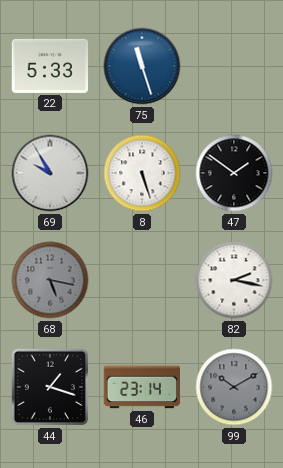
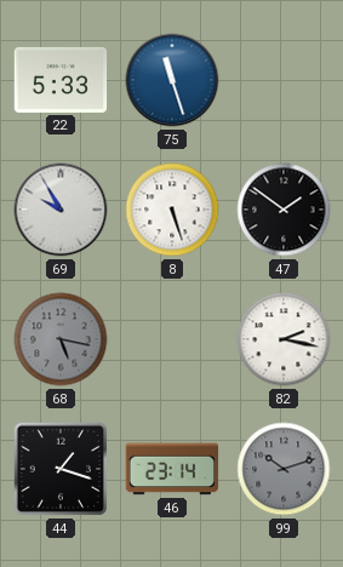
99: 10:10 -> 10:12
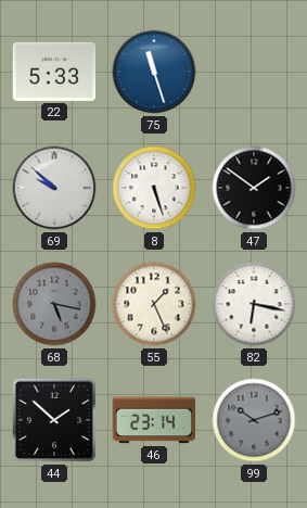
69: 9:55 -> 9:52
55: none -> 1:26
82: 2:17 -> 6:17
44: 1:18 -> 1:52
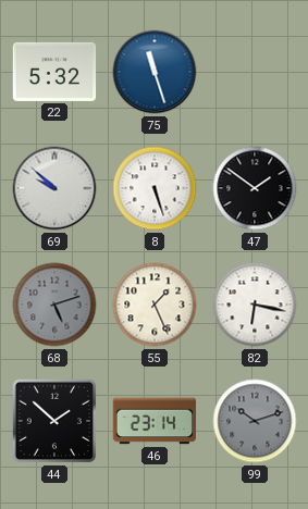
22: 5:33 -> 5:32
68: 5:17 -> 5:12
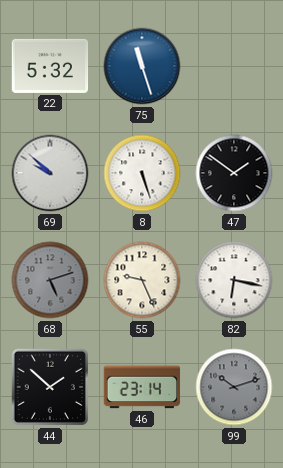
55: 1:26 -> 9:26
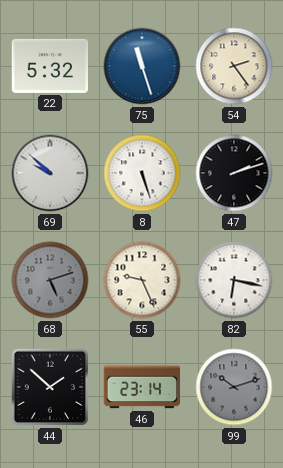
54: none -> 2:24
47: 1:51 -> 2:12
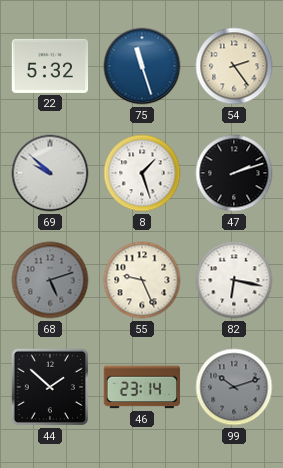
8: 5:27 -> 1:27
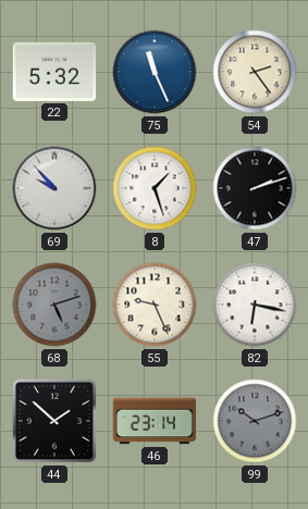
75: 11:27 -> 11:26
69: 9:52 -> 9:53
